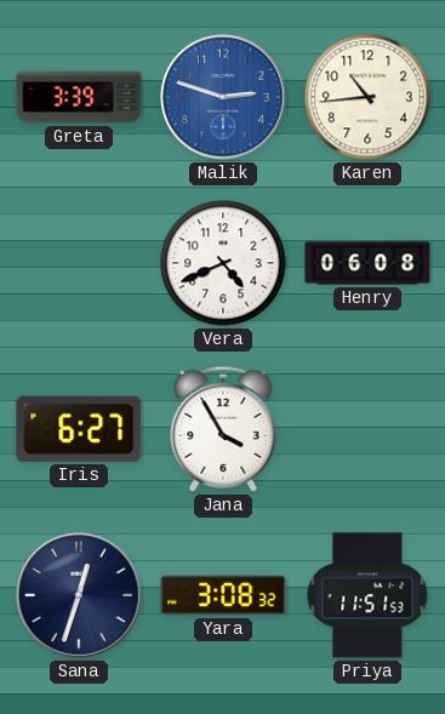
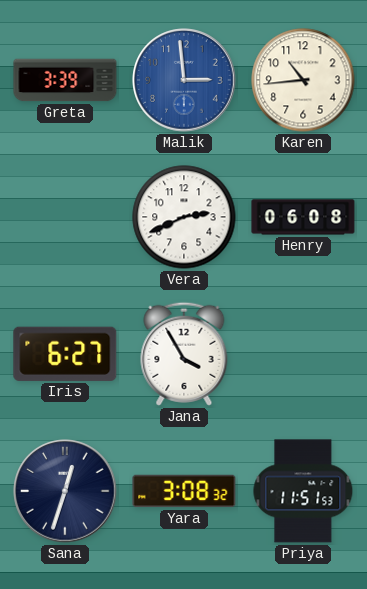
Malik: 2:48 -> 2:59
Vera: 4:41 -> 2:41
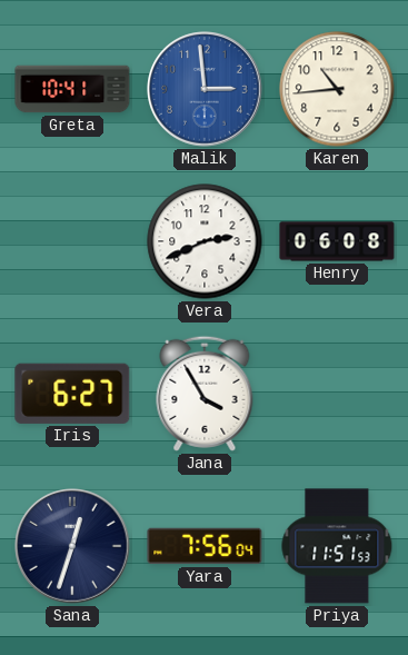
Greta: 3:39 -> 10:41
Yara: 3:08 -> 7:56
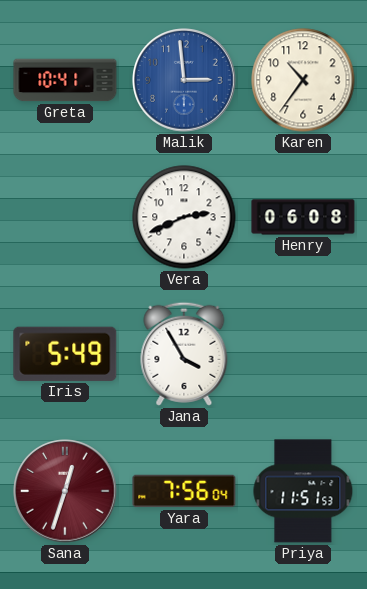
Karen: 10:44 -> 10:36
Iris: 6:27 -> 5:49
Sana dial: navy -> burgundy
